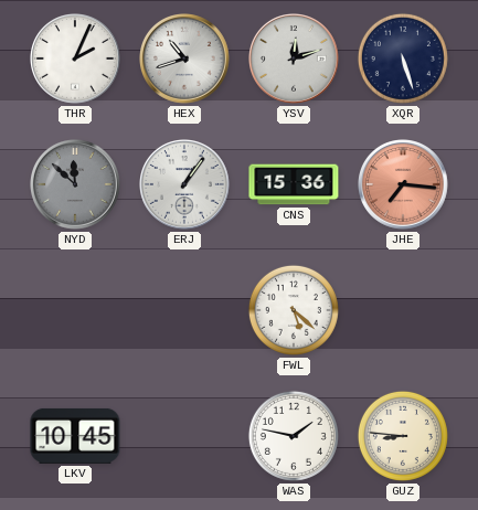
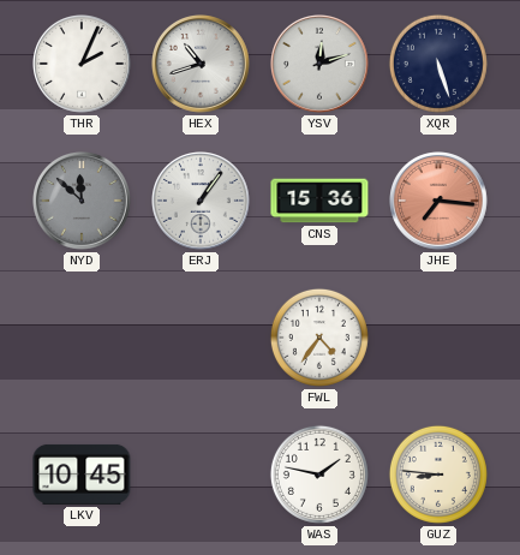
FWL: 5:22 -> 4:36
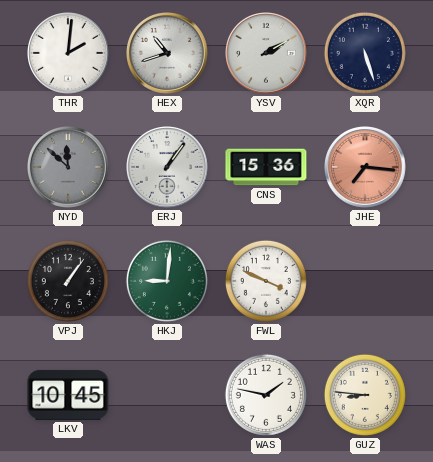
THR: 2:04 -> 2:01
YSV: 12:12 -> 2:10
VPJ: none -> 1:06
HKJ: none -> 9:01
FWL: 4:36 -> 3:49
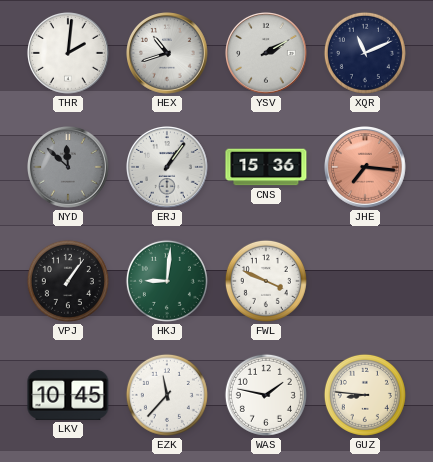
XQR: 5:27 -> 11:11
EZK: none -> 11:37
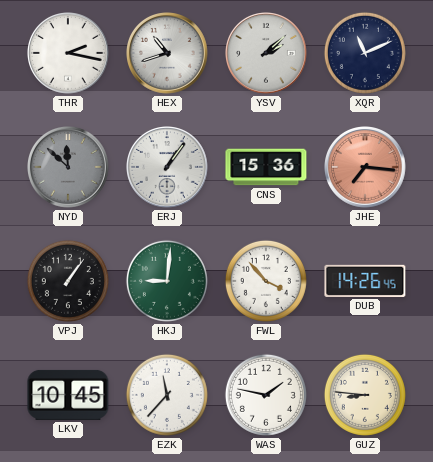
THR: 2:01 -> 2:17
YSV: 2:10 -> 2:08
FWL: 3:49 -> 3:53
DUB: none -> 14:26
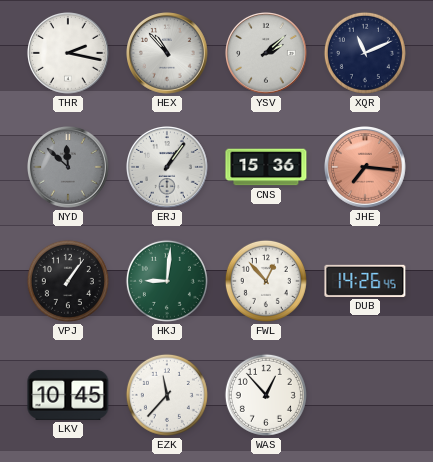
HEX: 10:42 -> 10:53
FWL: 3:53 -> 12:53
WAS: 1:47 -> 12:53
GUZ: 8:46 -> none
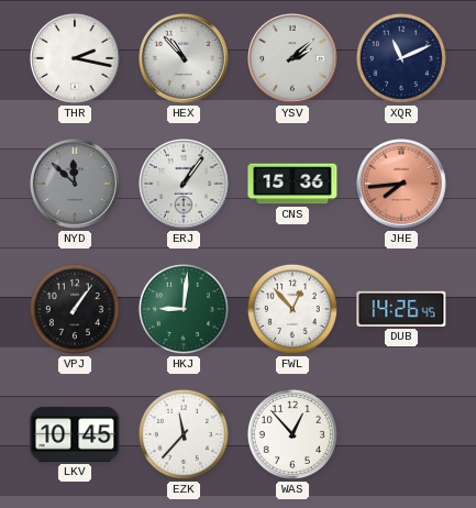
JHE: 7:16 -> 7:44
